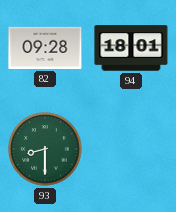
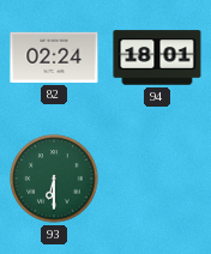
82: 09:28 -> 02:24
93: 8:30 -> 6:30
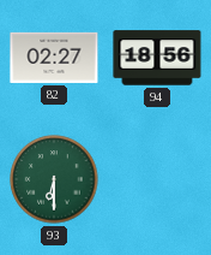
82: 02:24 -> 02:27
94: 18:01 -> 18:56
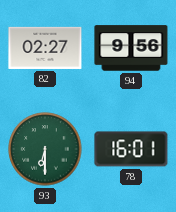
94: 18:56 -> 9:56
78: none -> 16:01
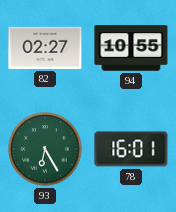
94: 9:56 -> 10:55
93: 6:30 -> 6:25
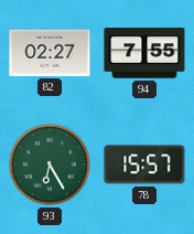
94: 10:55 -> 7:55
78: 16:01 -> 15:57
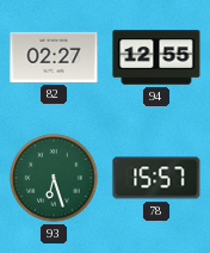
94: 7:55 -> 12:55
93: 6:25 -> 6:27
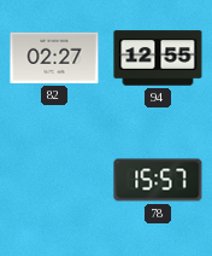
93: 6:27 -> none
